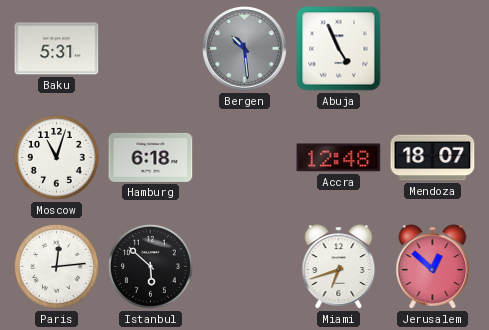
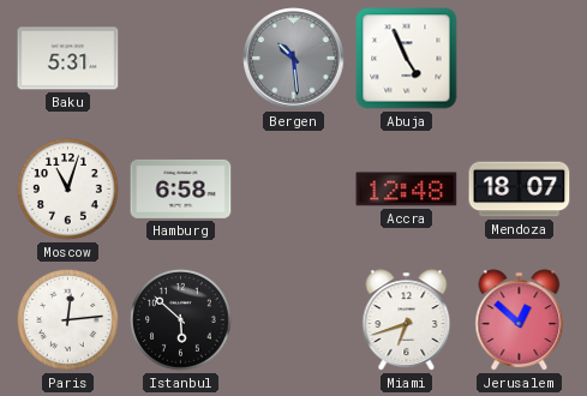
Hamburg: 6:18 -> 6:58
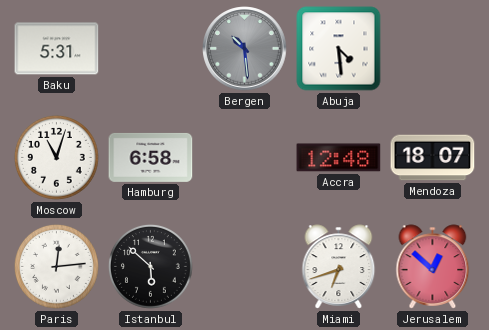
Abuja: 4:56 -> 4:29
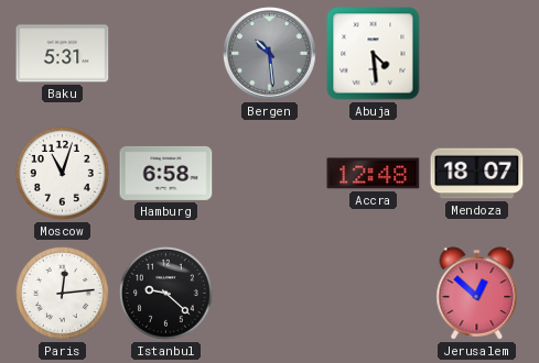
Istanbul: 5:52 -> 9:22
Miami: 6:42 -> none
